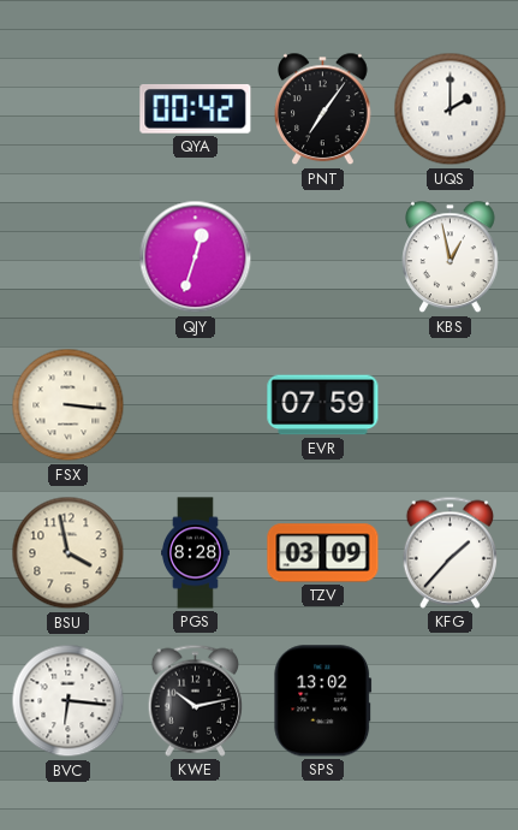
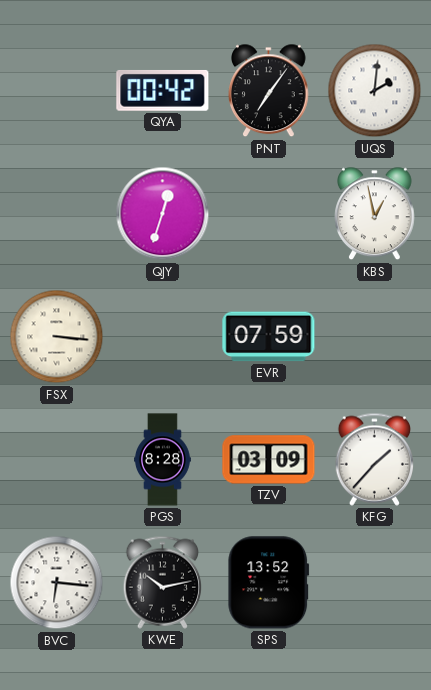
UQS: 2:00 -> 2:01
BSU: 3:58 -> none
SPS: 13:02 -> 13:52
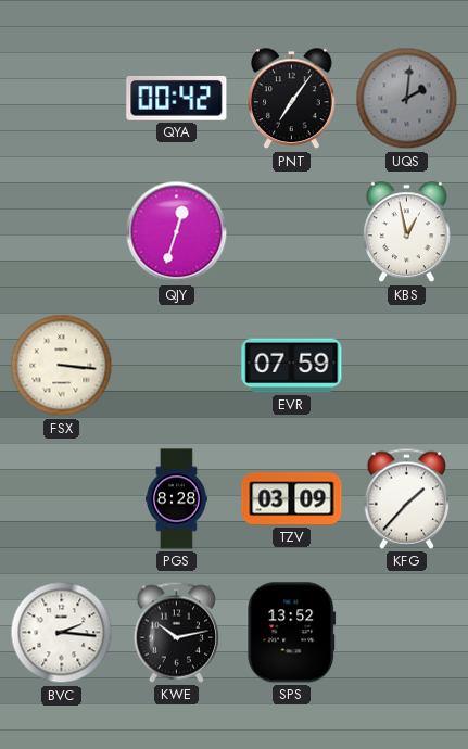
UQS dial: white -> grey
BVC: 6:16 -> 2:16
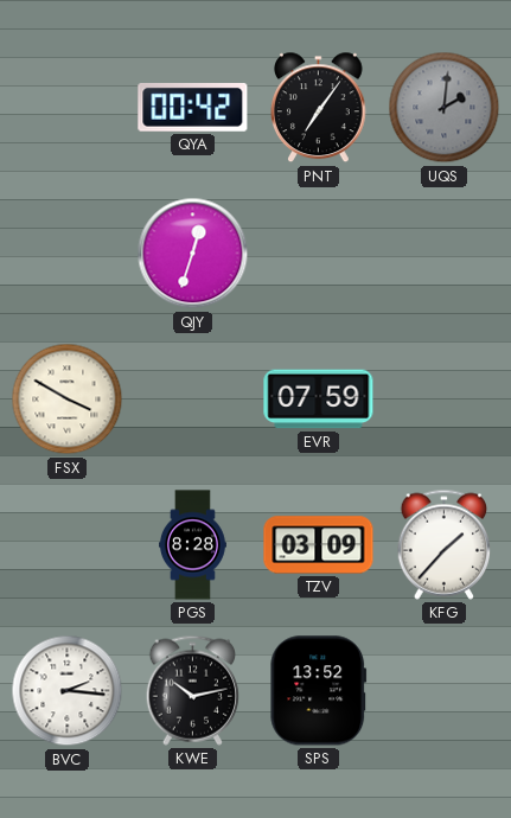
KBS: 12:58 -> none
FSX: 3:16 -> 3:50
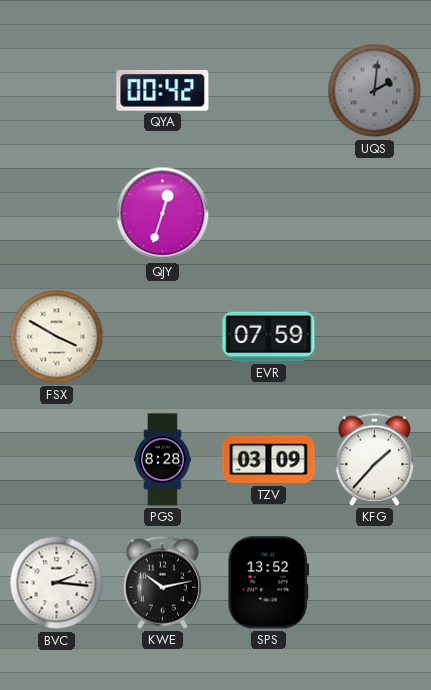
PNT: 7:06 -> none
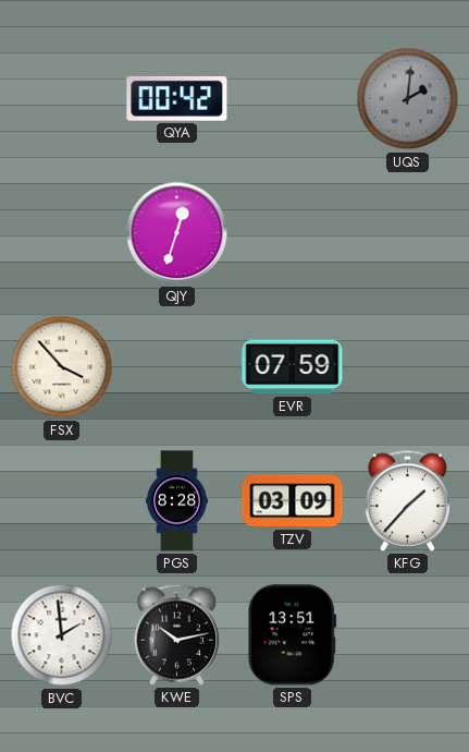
FSX: 3:50 -> 3:53
BVC: 2:16 -> 1:59
SPS: 13:52 -> 13:51
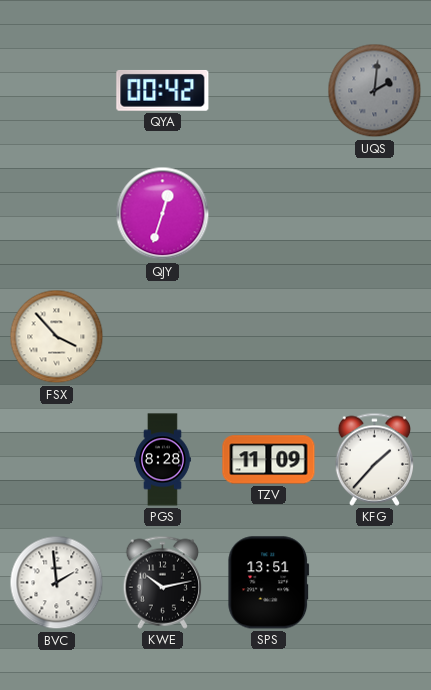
EVR: 07:59 -> none
TZV: 03:09 -> 11:09
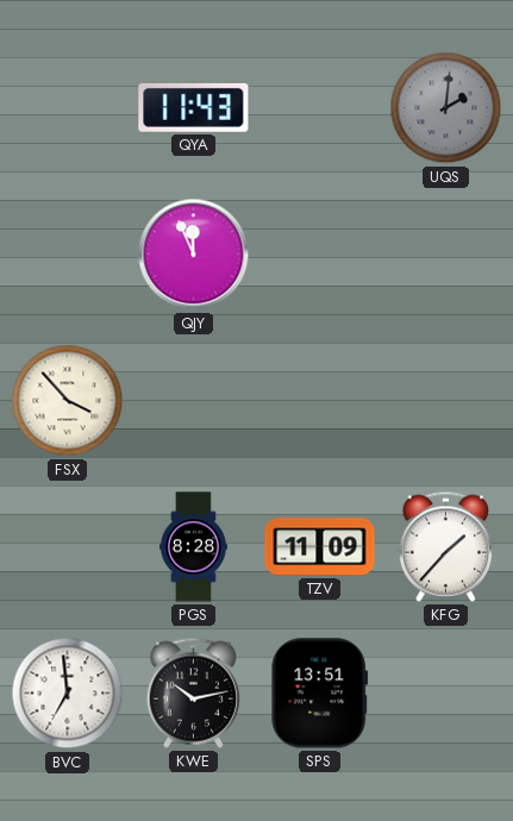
QYA: 00:42 -> 11:43
QJY: 12:33 -> 11:56
BVC: 1:59 -> 6:59
